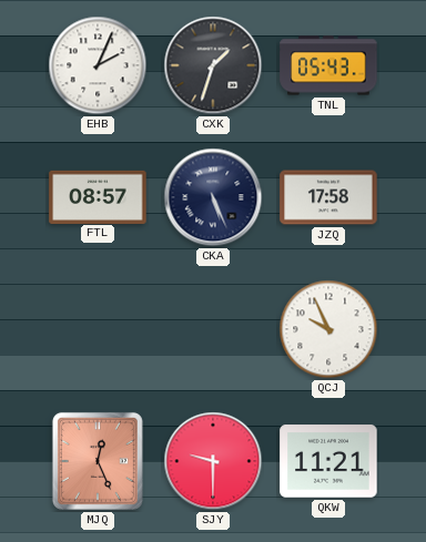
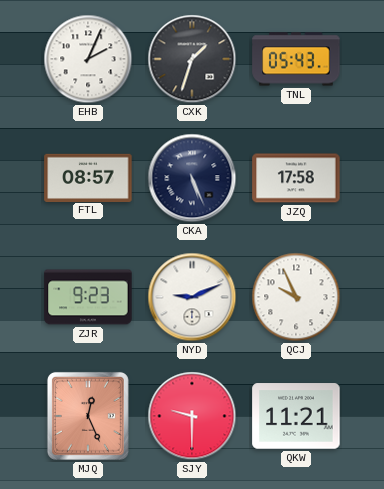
ZJR: none -> 9:23
NYD: none -> 9:11
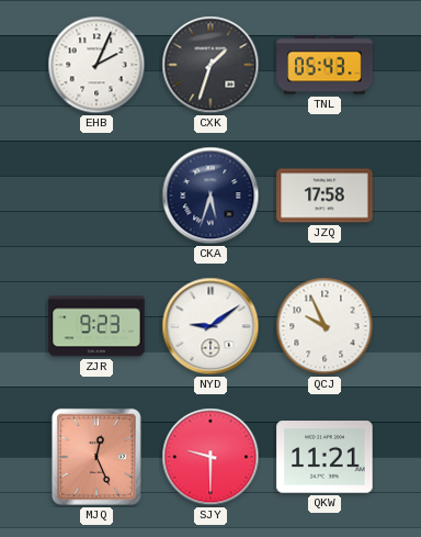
FTL: 08:57 -> none
CKA: 5:26 -> 5:33
NYD: 9:11 -> 9:09
